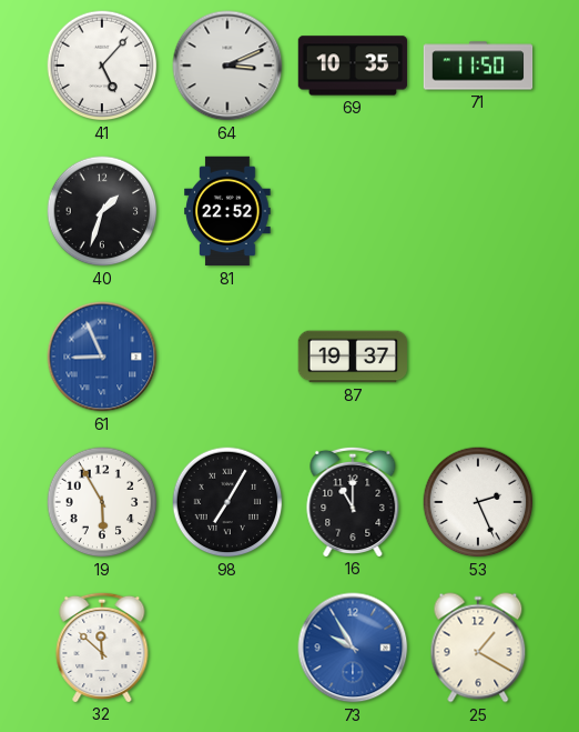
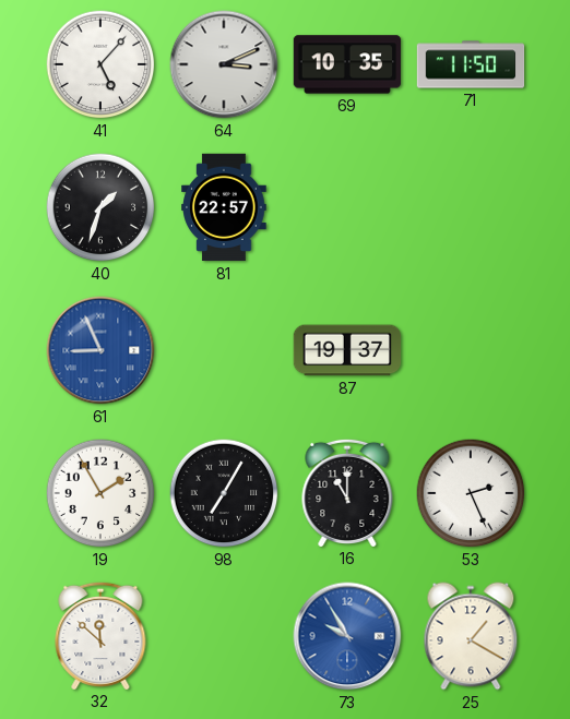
81: 22:52 -> 22:57
19: 5:55 -> 1:55
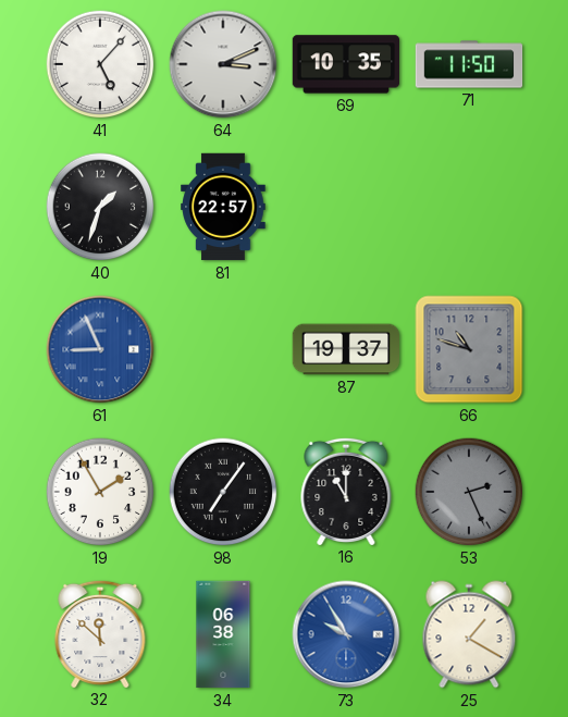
66: none -> 10:48
98: 7:05 -> 7:06
53 dial: white -> grey
34: none -> 06:38
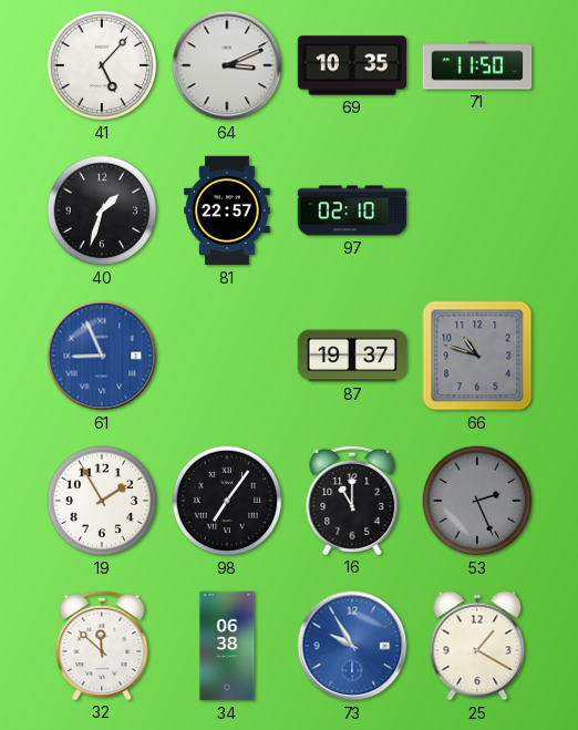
97: none -> 02:10
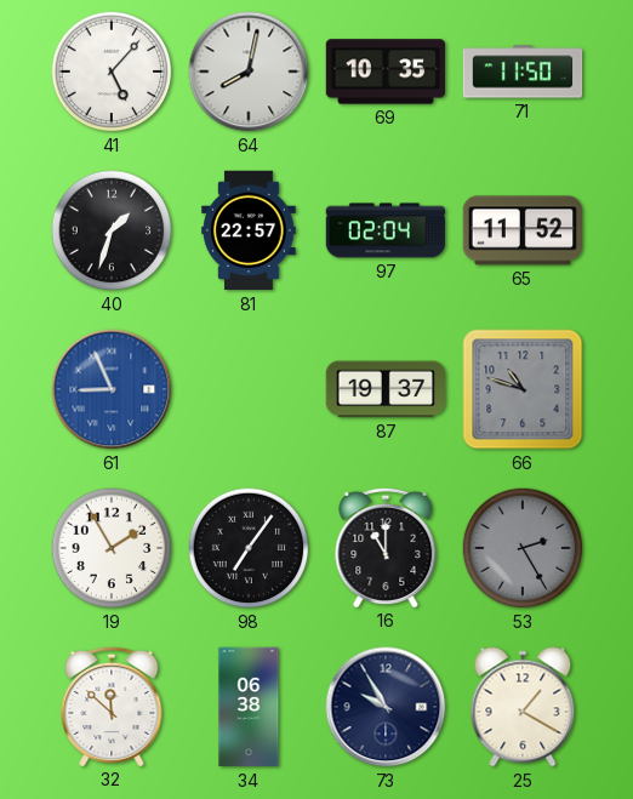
64: 3:11 -> 8:02
97: 02:10 -> 02:04
65: none -> 11:52
53: 2:26 -> 2:25
73 dial: blue -> navy
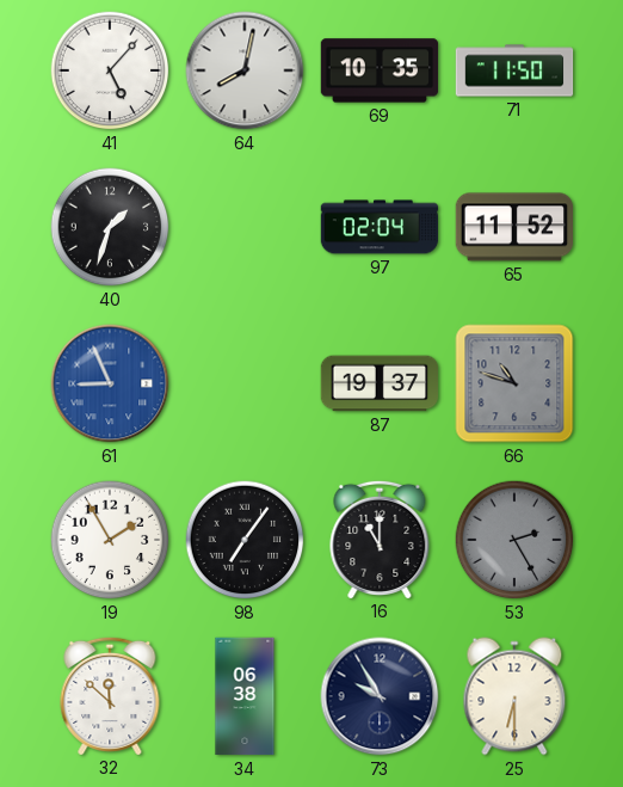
81: 22:57 -> none
25: 1:20 -> 6:30
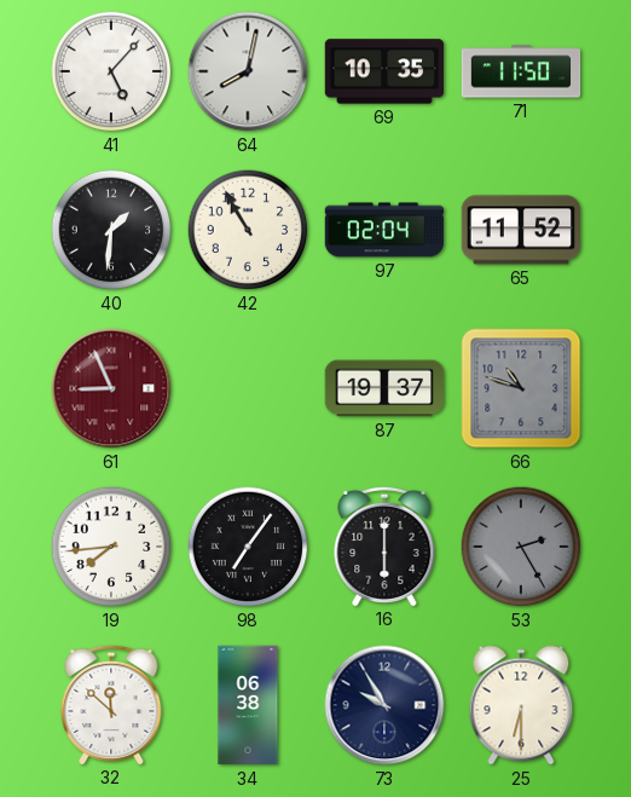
40: 1:33 -> 1:31
42: none -> 10:55
61 dial: blue -> burgundy
19: 1:55 -> 7:44
16: 11:00 -> 6:00
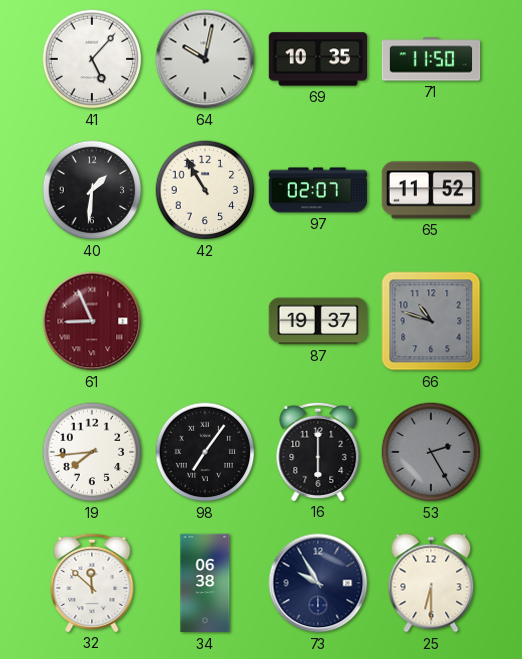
64: 8:02 -> 10:02
97: 02:04 -> 02:07
